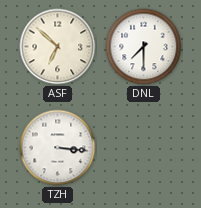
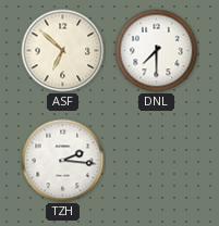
TZH: 3:16 -> 2:16
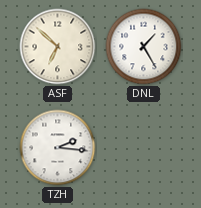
DNL: 7:30 -> 1:25
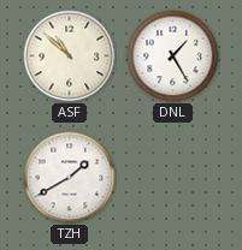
ASF: 6:52 -> 10:52
TZH: 2:16 -> 1:40
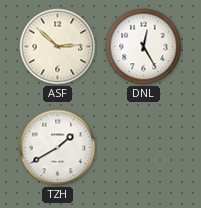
ASF: 10:52 -> 2:52
DNL: 1:25 -> 12:25
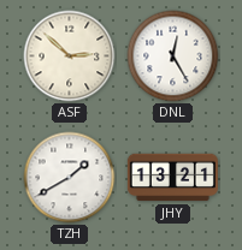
JHY: none -> 13:21
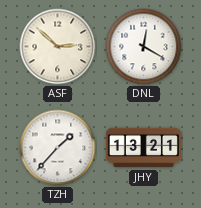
DNL: 12:25 -> 12:20
TZH: 1:40 -> 1:37
